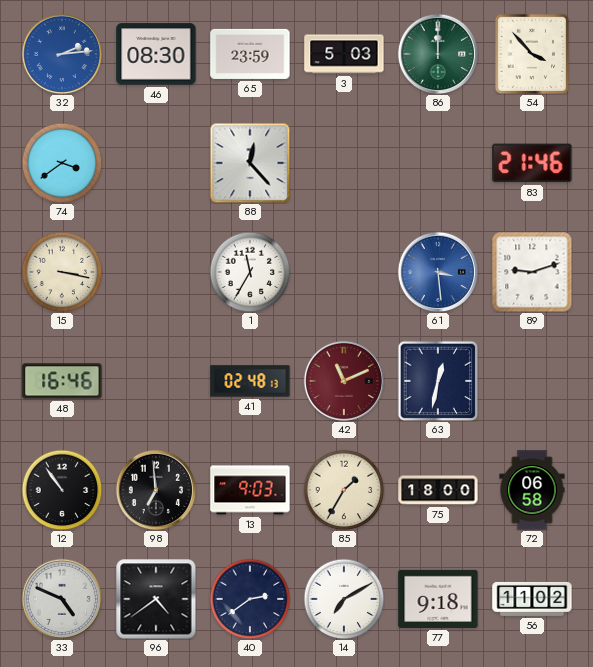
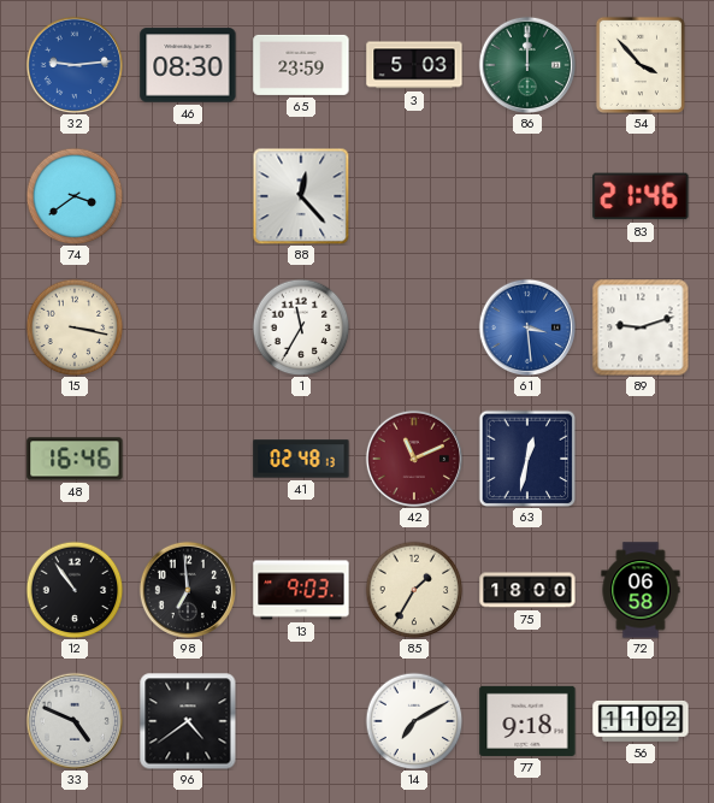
32: 2:14 -> 9:14
40: 2:39 -> none
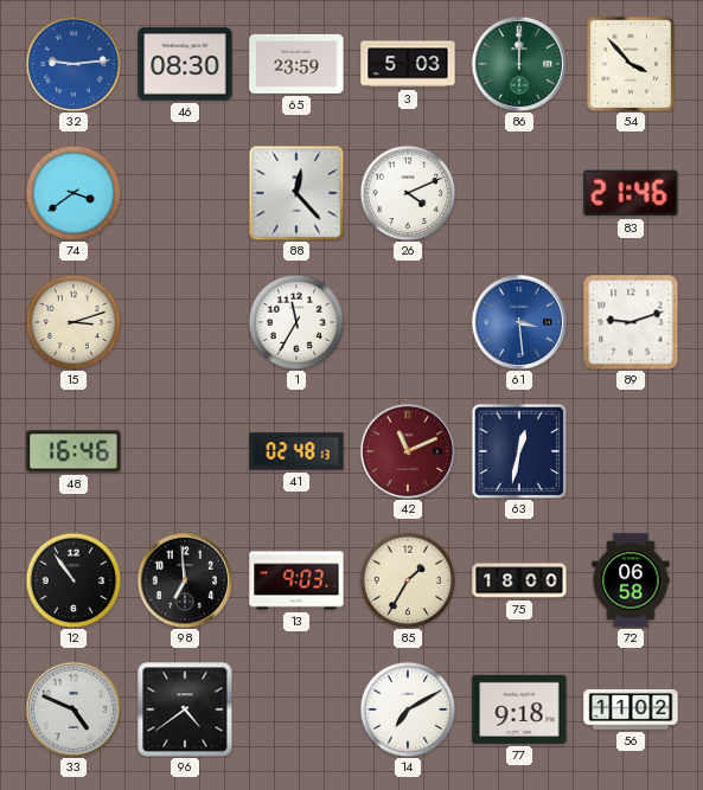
26: none -> 4:11
15: 3:17 -> 3:12
